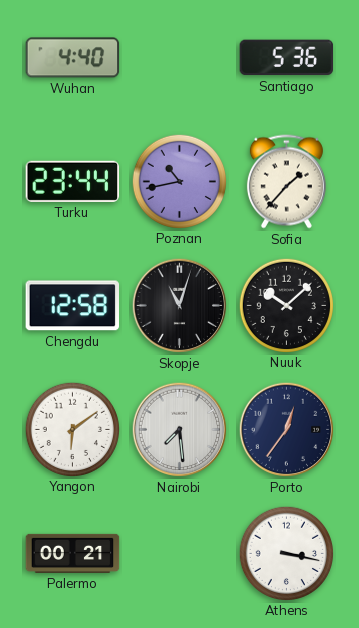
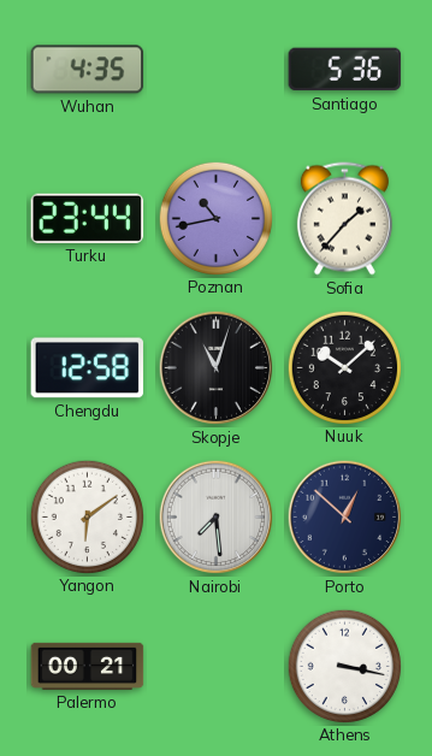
Wuhan: 4:40 -> 4:35
Porto: 12:36 -> 12:52
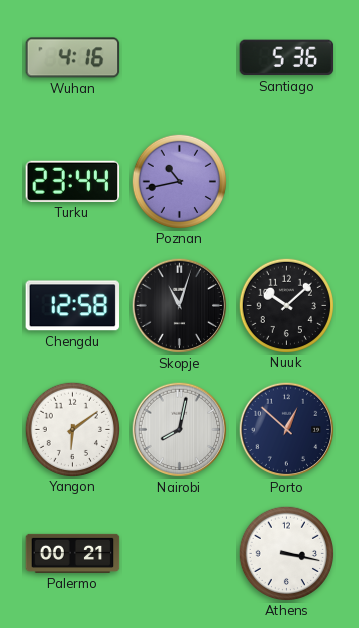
Wuhan: 4:35 -> 4:16
Sofia: 1:37 -> none
Nairobi: 7:29 -> 8:02
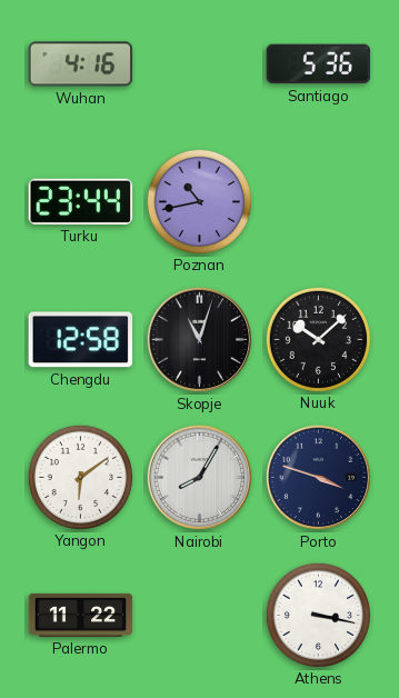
Nairobi: 8:02 -> 8:05
Porto: 12:52 -> 3:48
Palermo: 00:21 -> 11:22
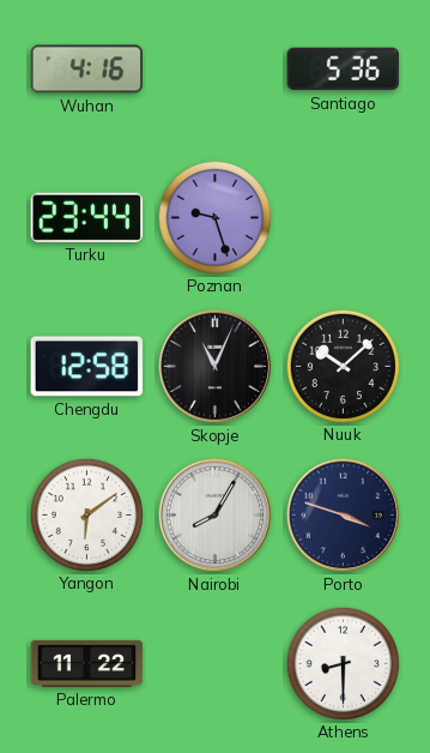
Poznan: 10:43 -> 9:27
Skopje: 11:03 -> 11:04
Athens: 3:17 -> 8:30
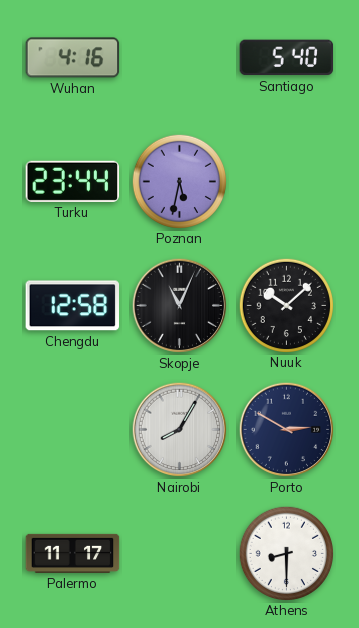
Santiago: 5:36 -> 5:40
Poznan: 9:27 -> 5:32
Yangon: 6:09 -> none
Porto: 3:48 -> 2:50
Palermo: 11:22 -> 11:17
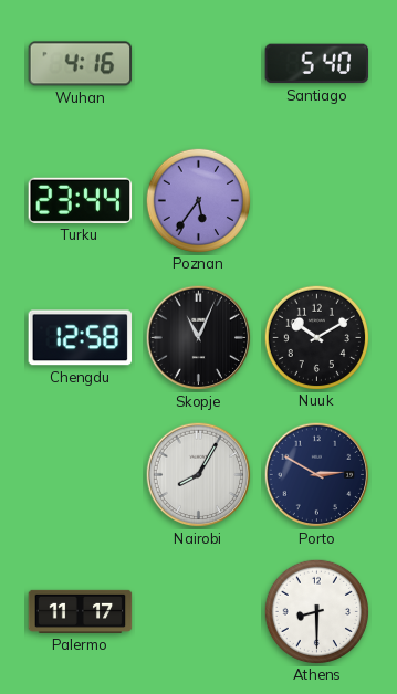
Poznan: 5:32 -> 5:36
Nuuk: 10:08 -> 10:10
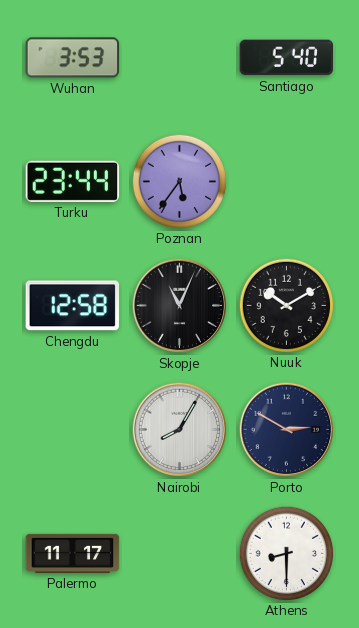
Wuhan: 4:16 -> 3:53
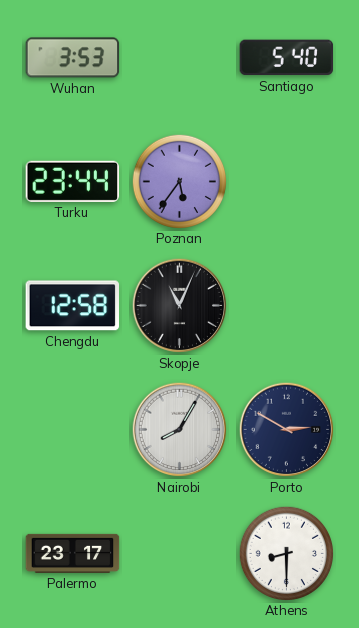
Nuuk: 10:10 -> none
Palermo: 11:17 -> 23:17
